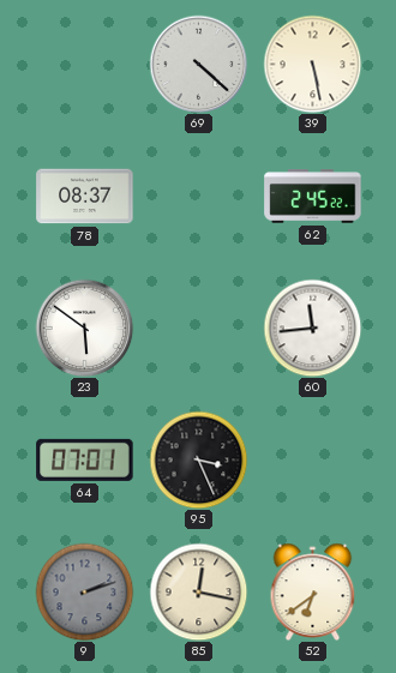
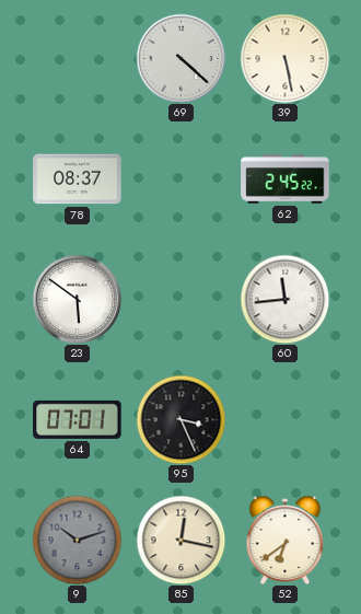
9: 2:12 -> 10:12
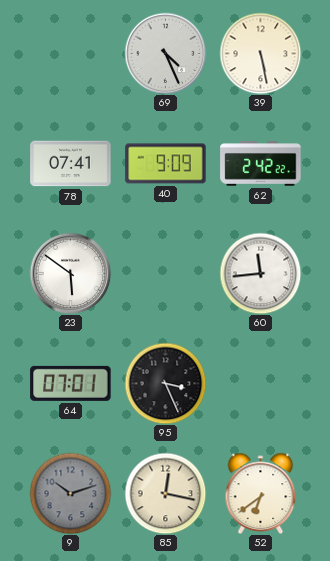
69: 4:22 -> 4:26
78: 08:37 -> 07:41
40: none -> 9:09
62: 2:45 -> 2:42
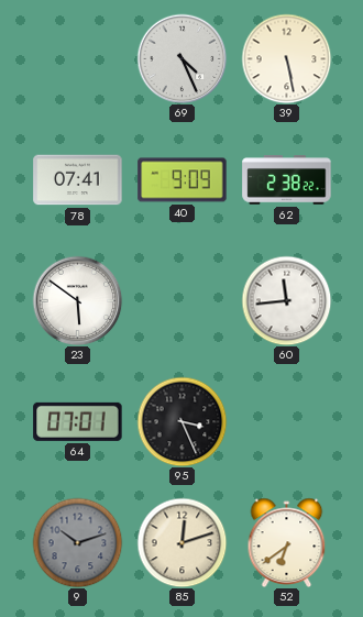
62: 2:42 -> 2:38
85: 12:17 -> 12:12
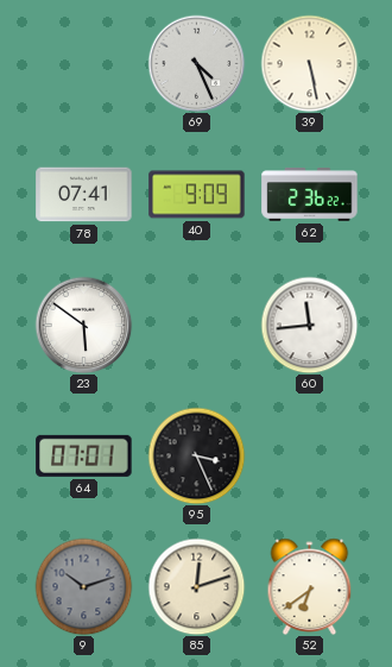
62: 2:38 -> 2:36
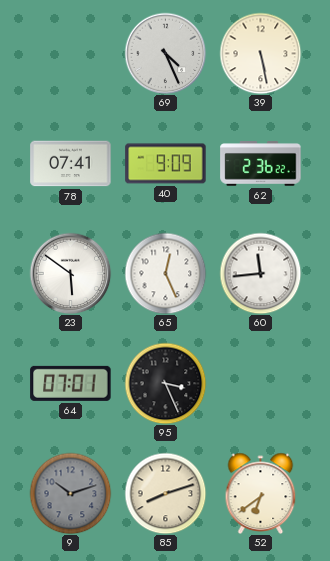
65: none -> 12:26
85: 12:12 -> 8:12
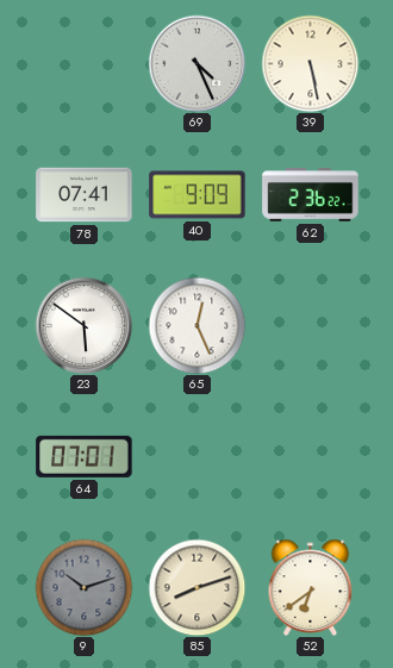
60: 11:44 -> none
95: 3:26 -> none
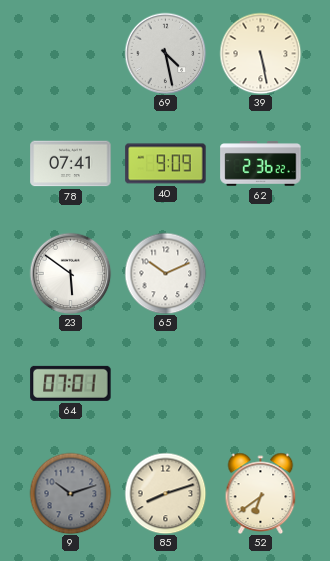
69: 4:26 -> 4:28
65: 12:26 -> 10:11
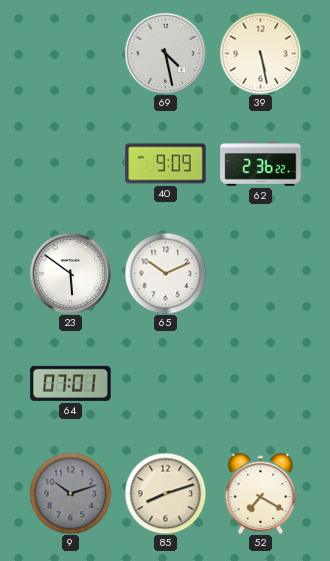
78: 07:41 -> none
52: 6:39 -> 7:20
